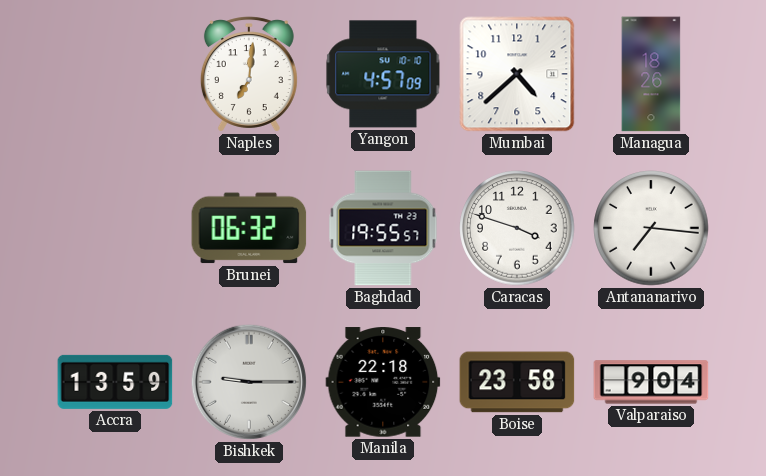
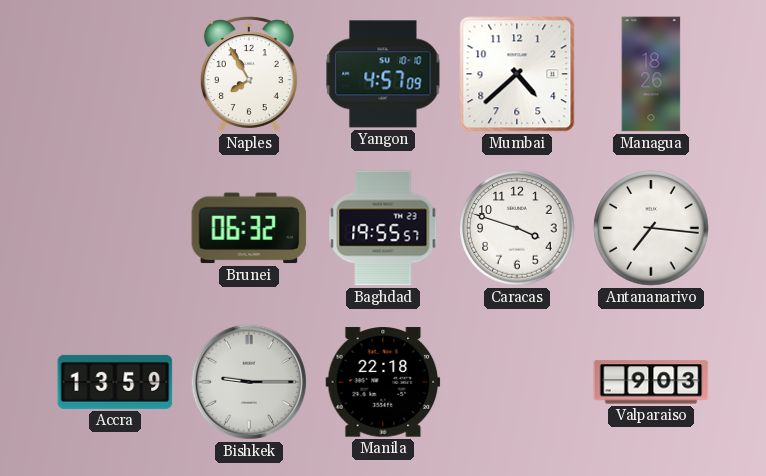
Naples: 7:01 -> 7:55
Boise: 23:58 -> none
Valparaiso: 9:04 -> 9:03
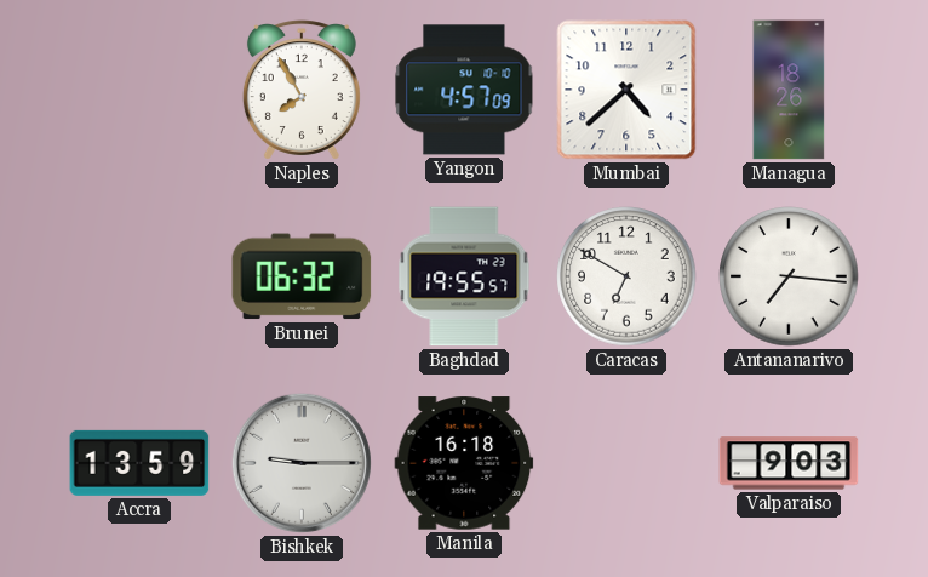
Caracas: 3:48 -> 6:50
Manila: 22:18 -> 16:18
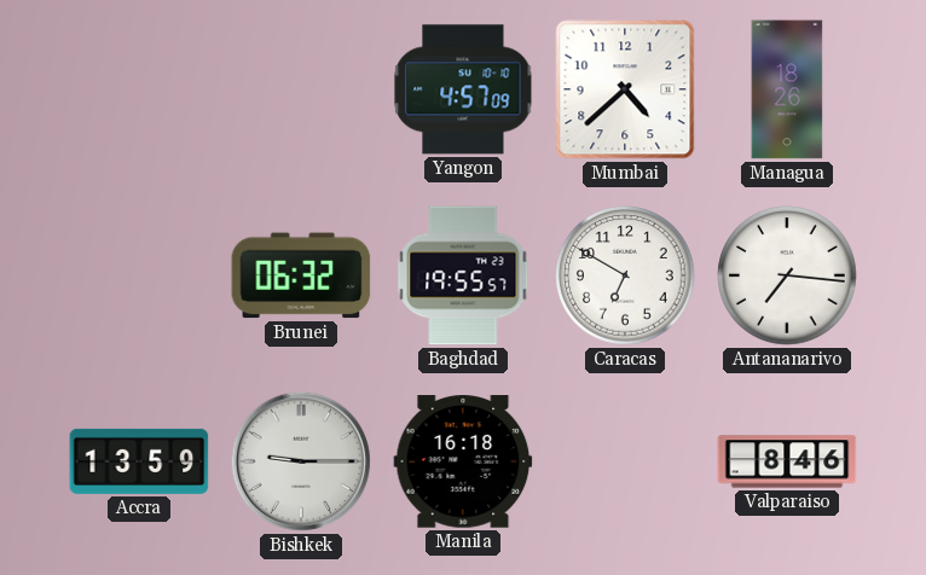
Naples: 7:55 -> none
Valparaiso: 9:03 -> 8:46
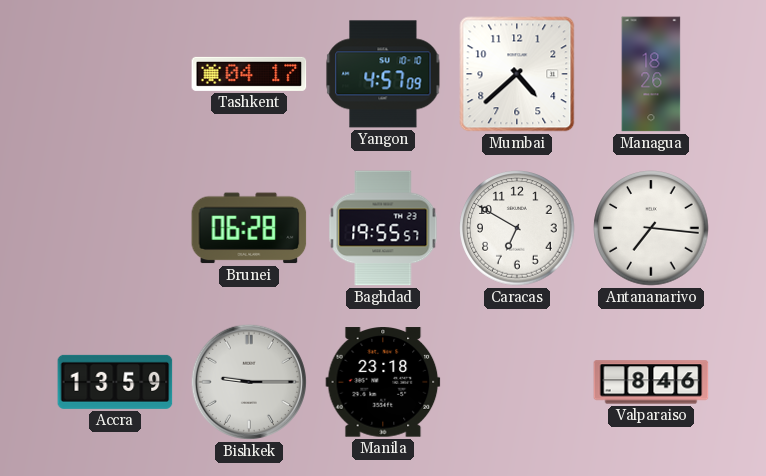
Tashkent: none -> 04:17
Brunei: 06:32 -> 06:28
Manila: 16:18 -> 23:18
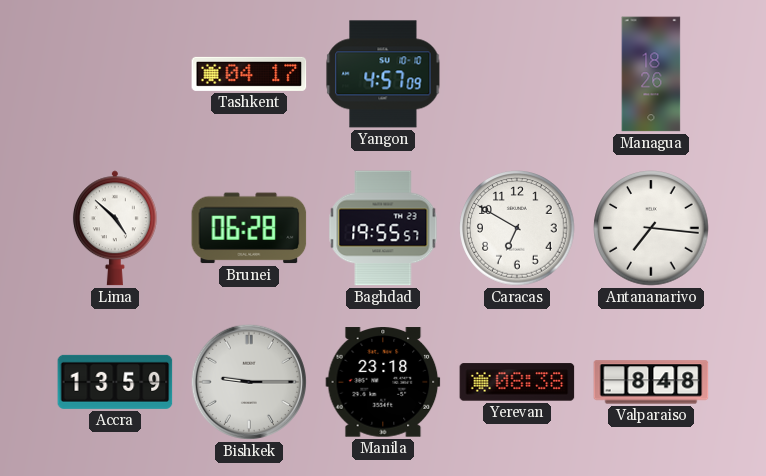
Mumbai: 4:38 -> none
Lima: none -> 4:52
Yerevan: none -> 08:38
Valparaiso: 8:46 -> 8:48
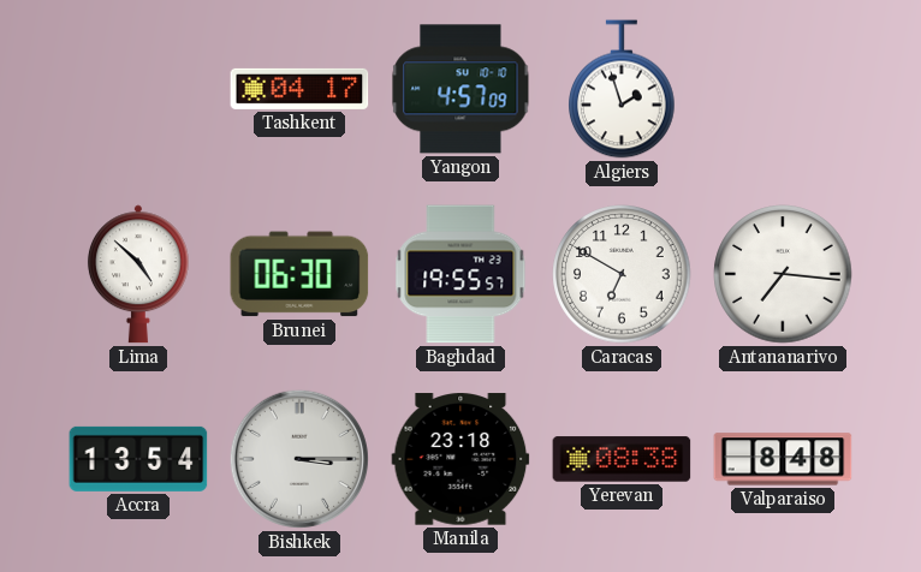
Algiers: none -> 1:57
Managua: 18:26 -> none
Brunei: 06:28 -> 06:30
Accra: 13:59 -> 13:54
Bishkek: 9:15 -> 3:15
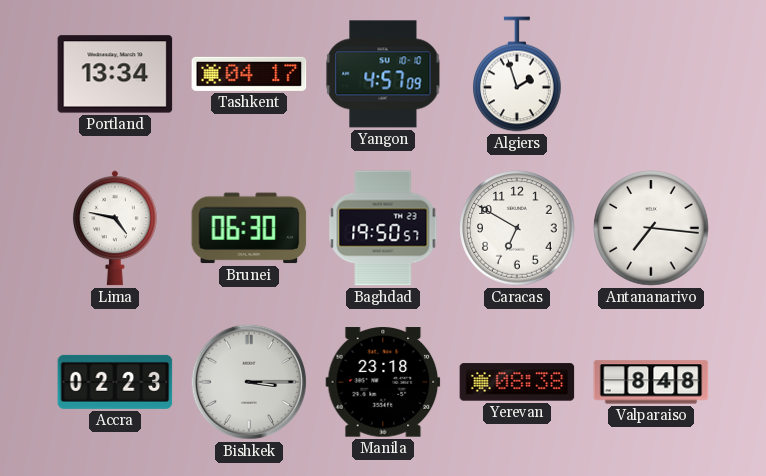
Portland: none -> 13:34
Lima: 4:52 -> 4:47
Baghdad: 19:55 -> 19:50
Accra: 13:54 -> 02:23
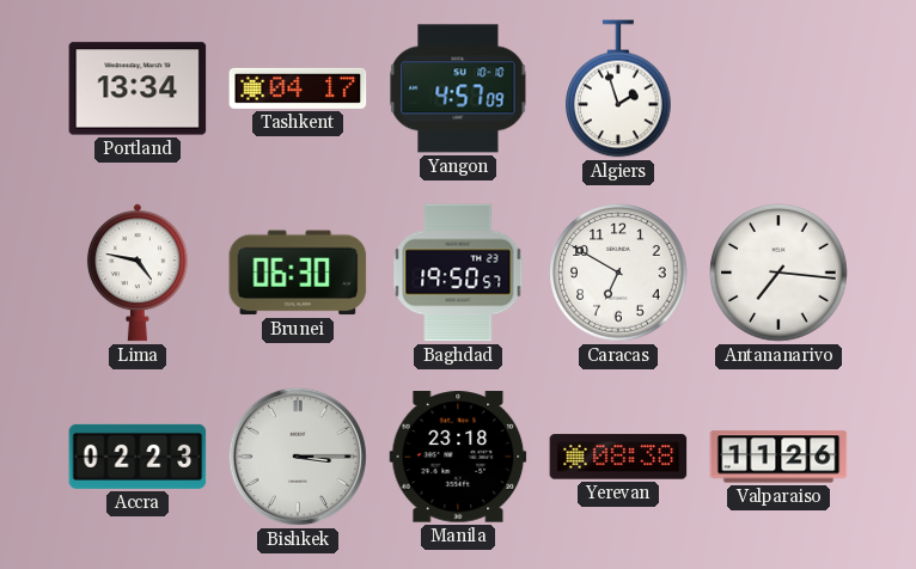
Valparaiso: 8:48 -> 11:26
